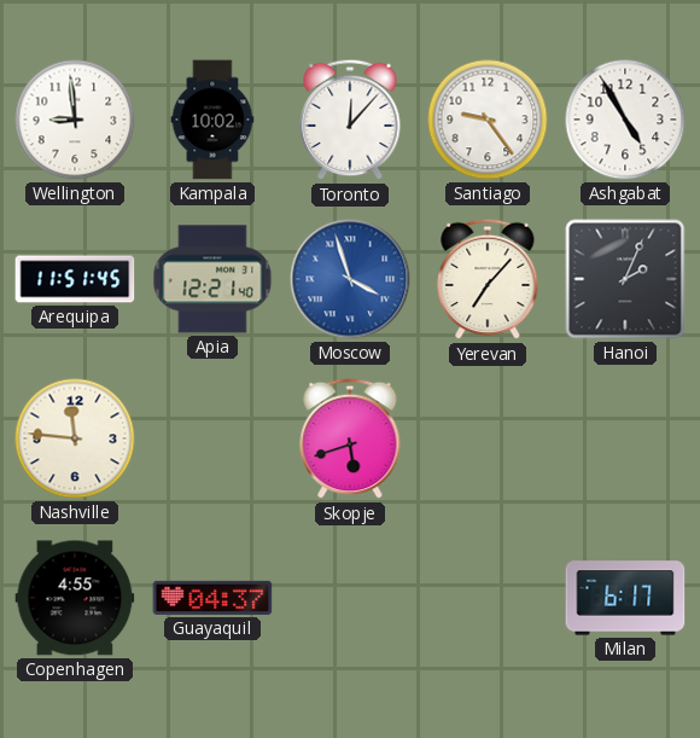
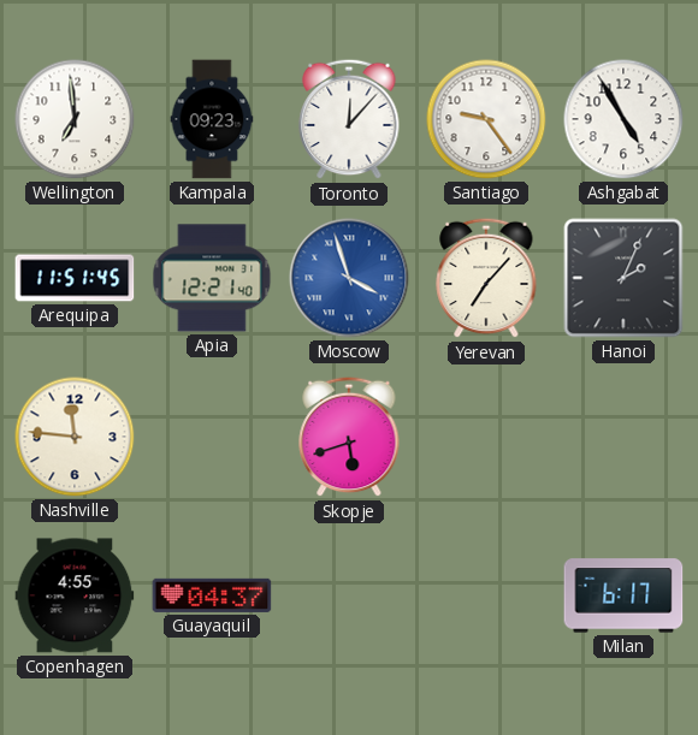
Wellington: 8:59 -> 6:59
Kampala: 10:02 -> 09:23
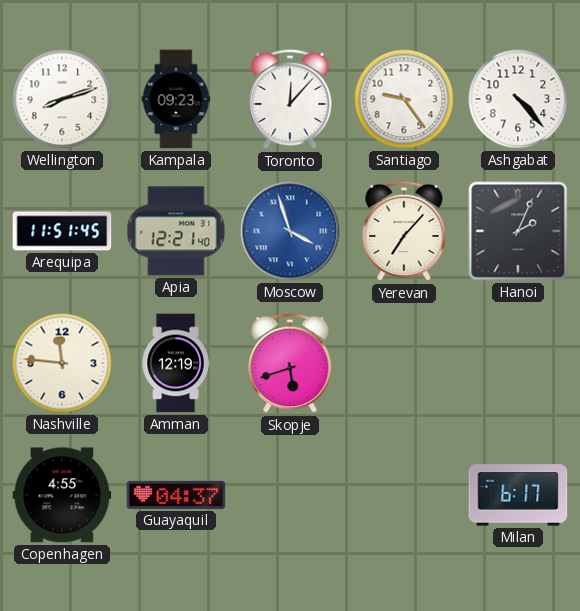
Wellington: 6:59 -> 8:12
Ashgabat: 4:55 -> 4:23
Amman: none -> 12:19
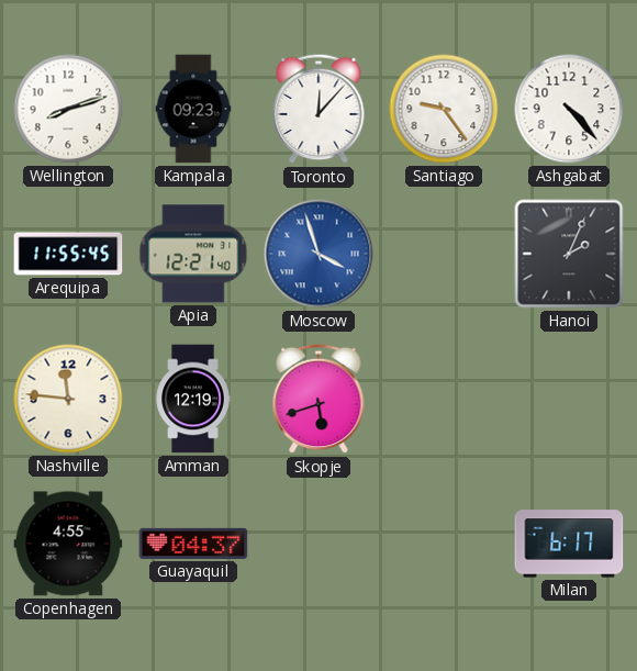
Arequipa: 11:51 -> 11:55
Yerevan: 7:07 -> none
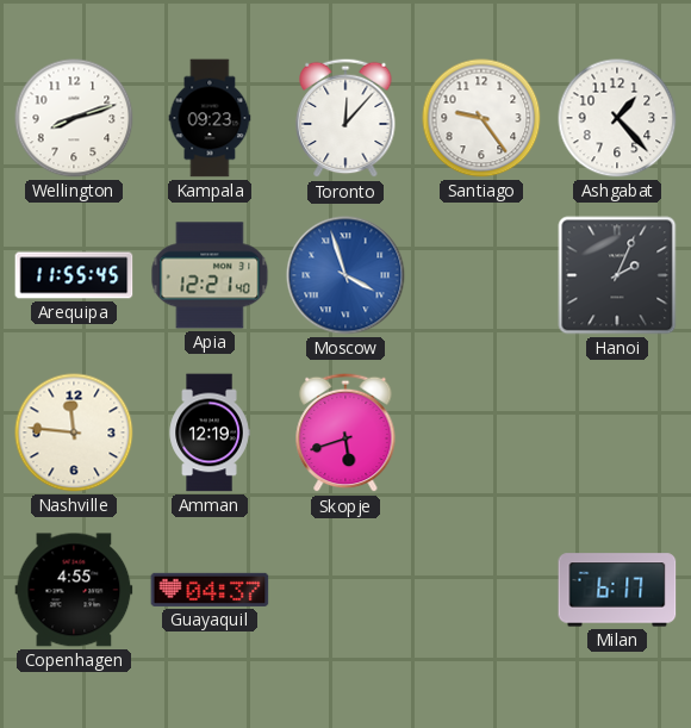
Ashgabat: 4:23 -> 1:23
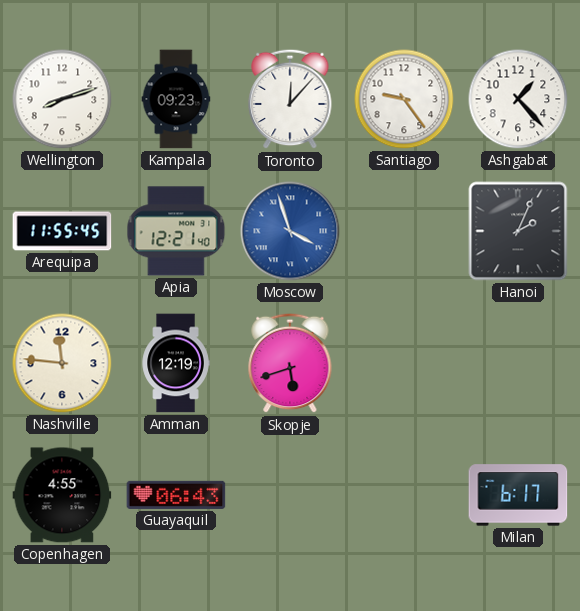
Guayaquil: 04:37 -> 06:43
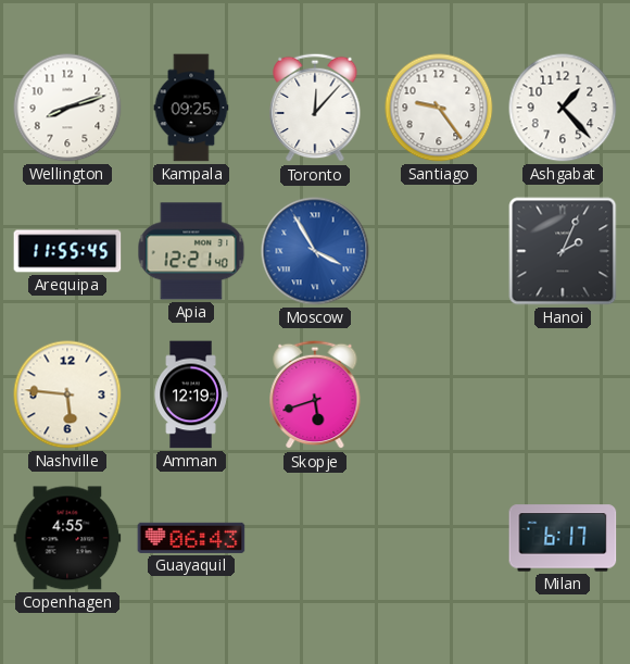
Kampala: 09:23 -> 09:25
Moscow: 3:57 -> 3:55
Nashville: 11:46 -> 5:46
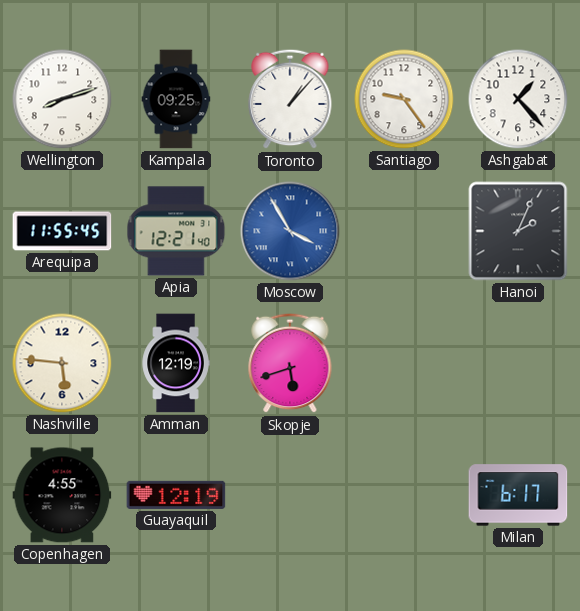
Toronto: 12:07 -> 1:07
Guayaquil: 06:43 -> 12:19
